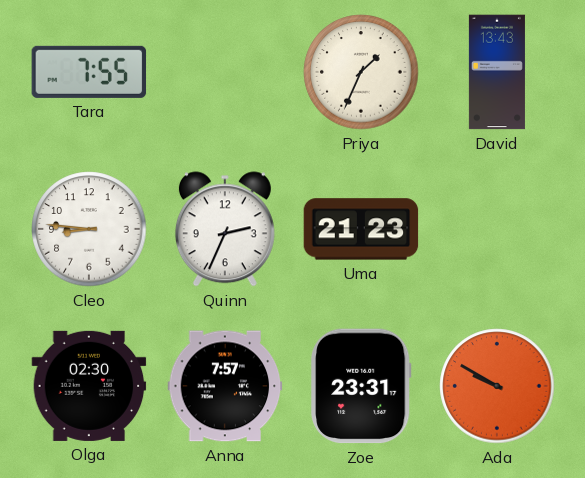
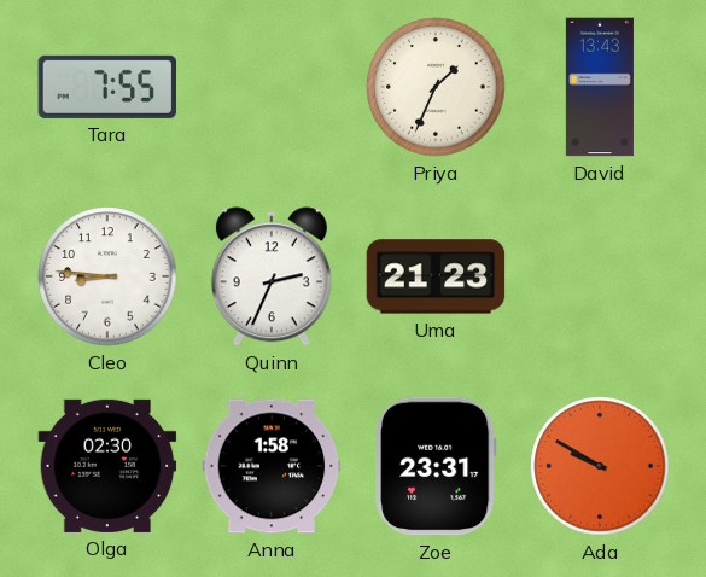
Anna: 7:57 -> 1:58
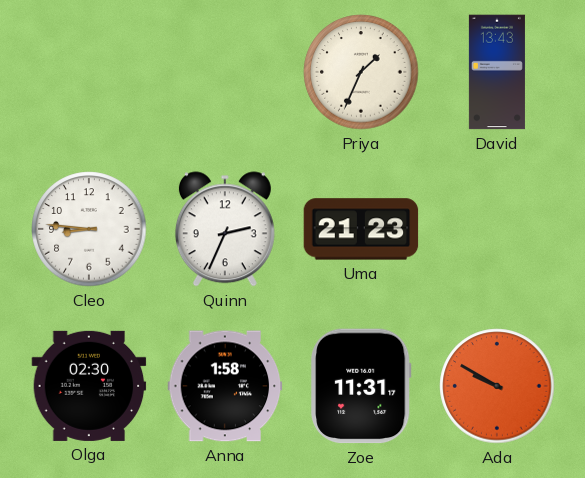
Tara: 7:55 -> none
Zoe: 23:31 -> 11:31
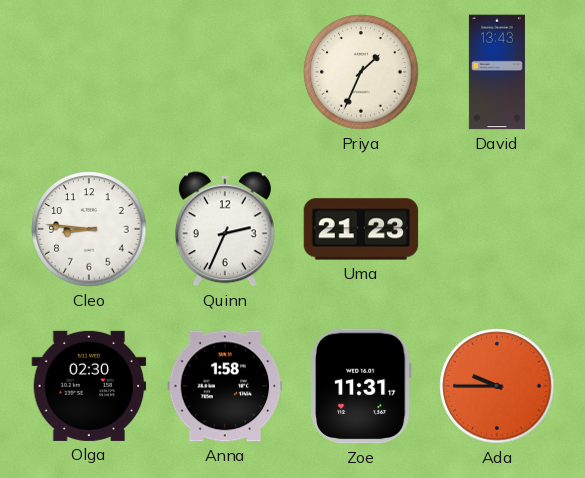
Ada: 9:50 -> 9:45
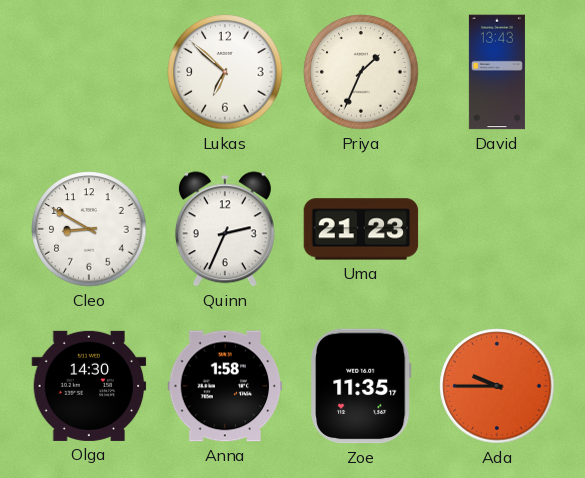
Lukas: none -> 6:52
Cleo: 8:46 -> 8:50
Olga: 02:30 -> 14:30
Zoe: 11:31 -> 11:35
